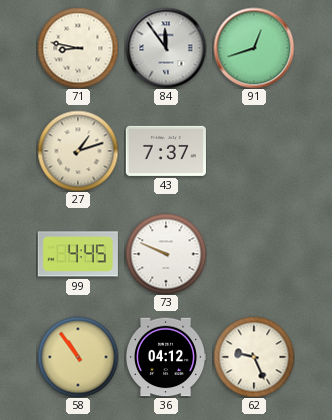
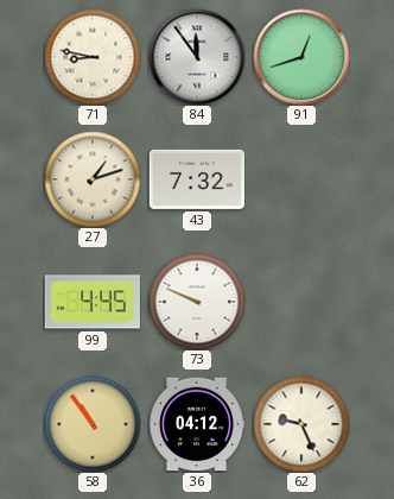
43: 7:37 -> 7:32
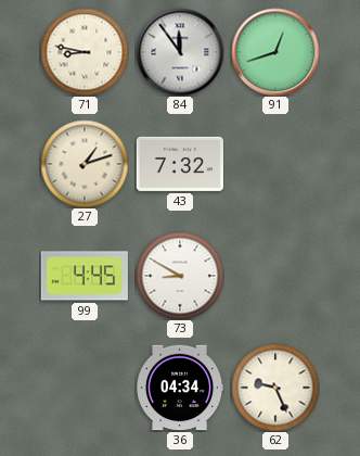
73: 9:49 -> 8:50
58: 10:54 -> none
36: 04:12 -> 04:34
